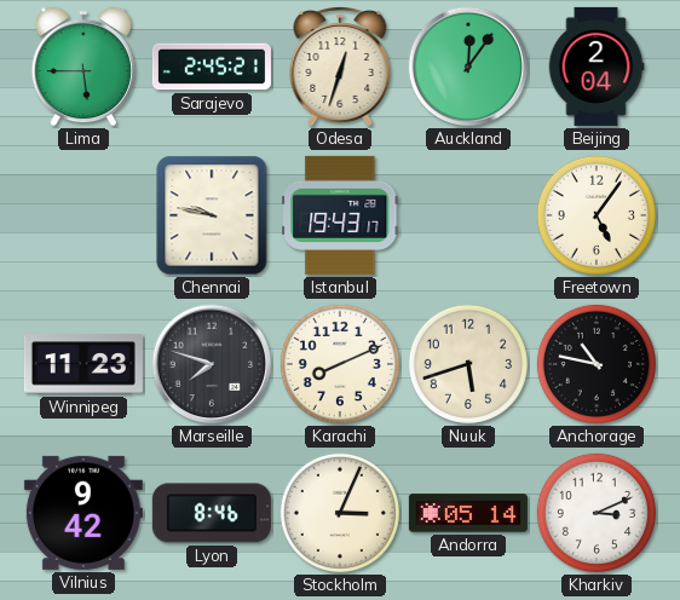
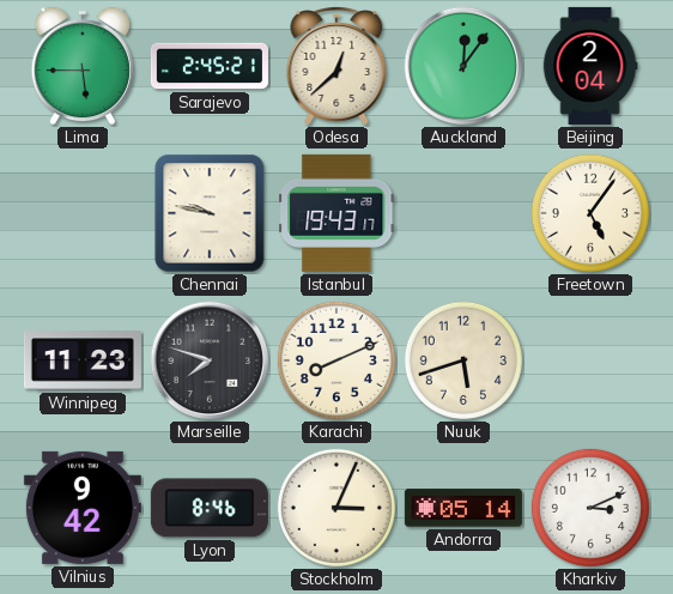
Odesa: 12:33 -> 12:38
Anchorage: 10:47 -> none
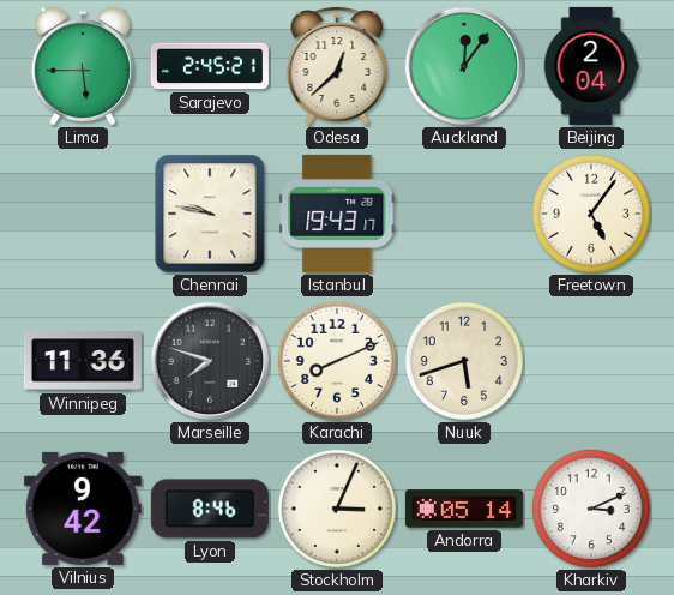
Winnipeg: 11:23 -> 11:36
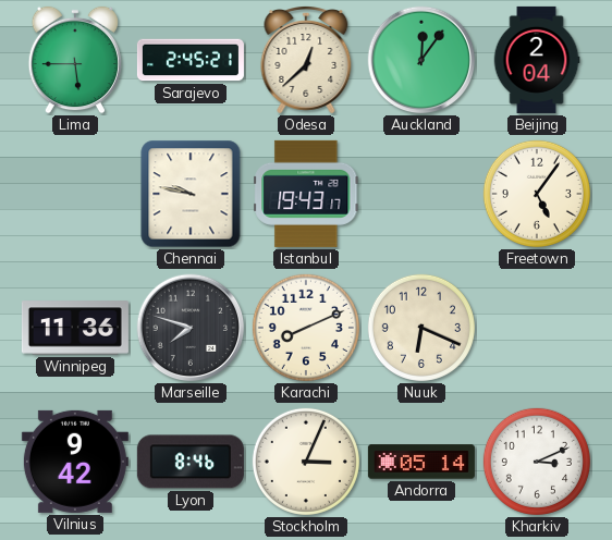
Nuuk: 5:42 -> 6:19
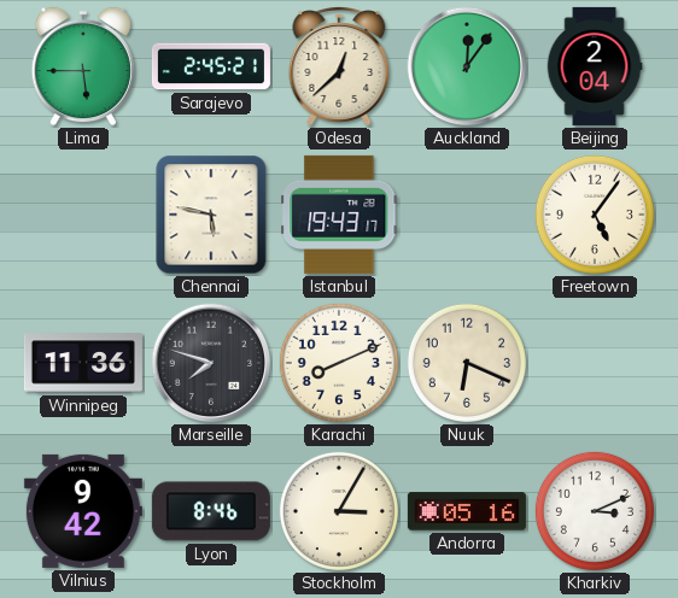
Chennai: 9:47 -> 5:47
Stockholm: 3:04 -> 3:05
Andorra: 05:14 -> 05:16
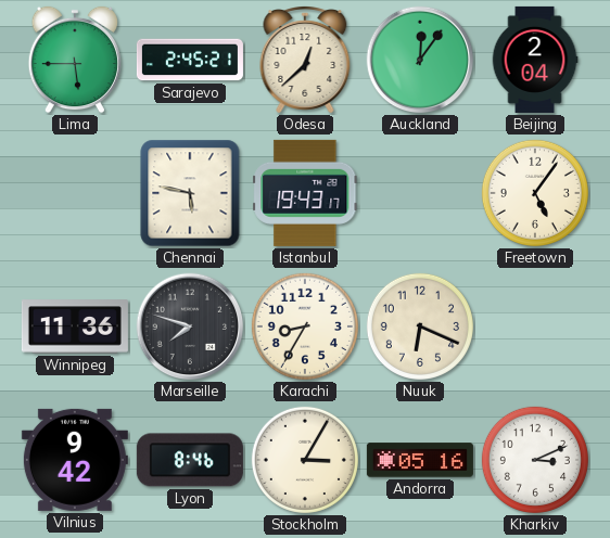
Karachi: 8:11 -> 8:35
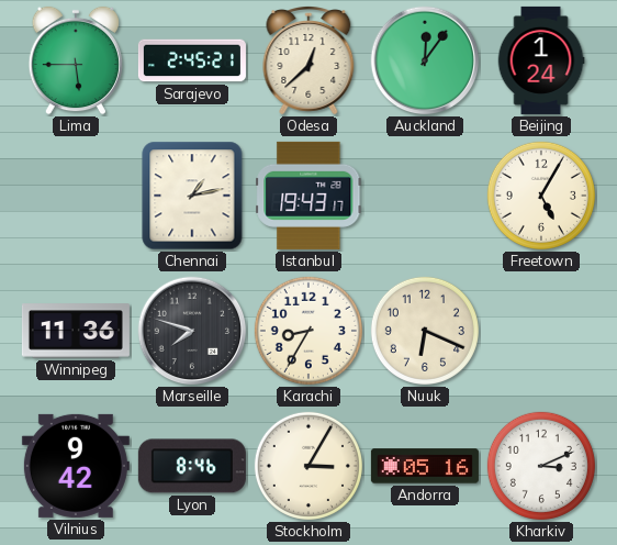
Beijing: 2:04 -> 1:24
Chennai: 5:47 -> 1:13
Freetown: 5:06 -> 5:05
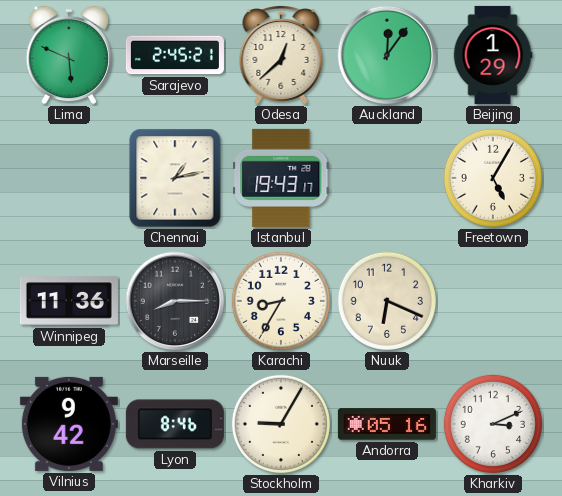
Lima: 5:45 -> 5:49
Beijing: 1:24 -> 1:29
Marseille: 7:48 -> 8:15
Stockholm: 3:05 -> 9:05
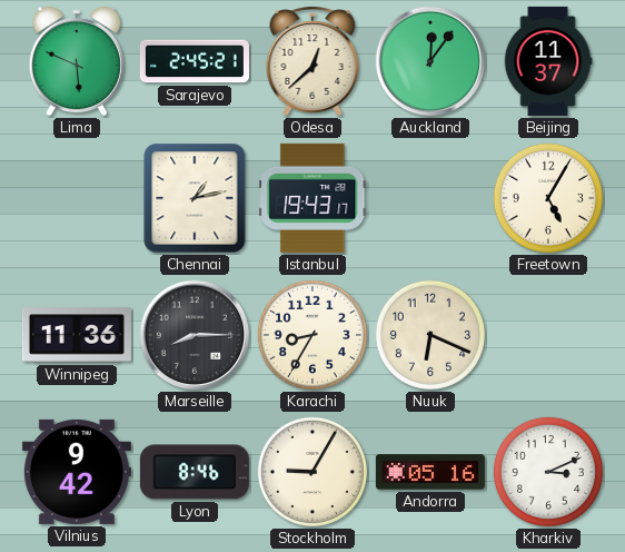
Beijing: 1:29 -> 11:37
